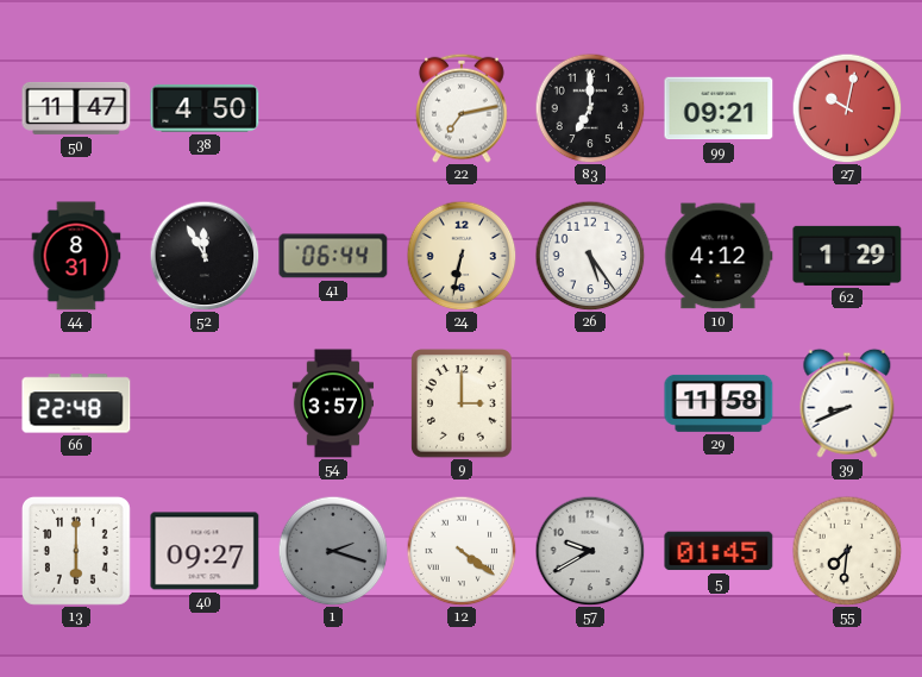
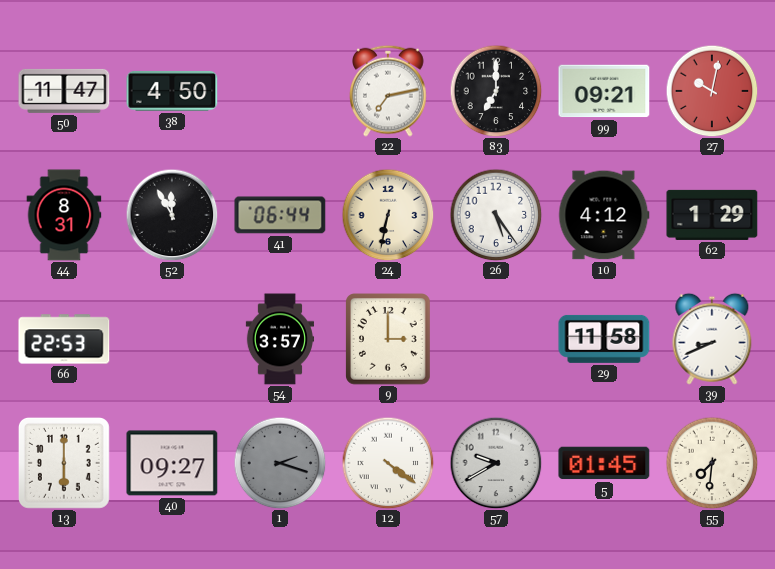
66: 22:48 -> 22:53
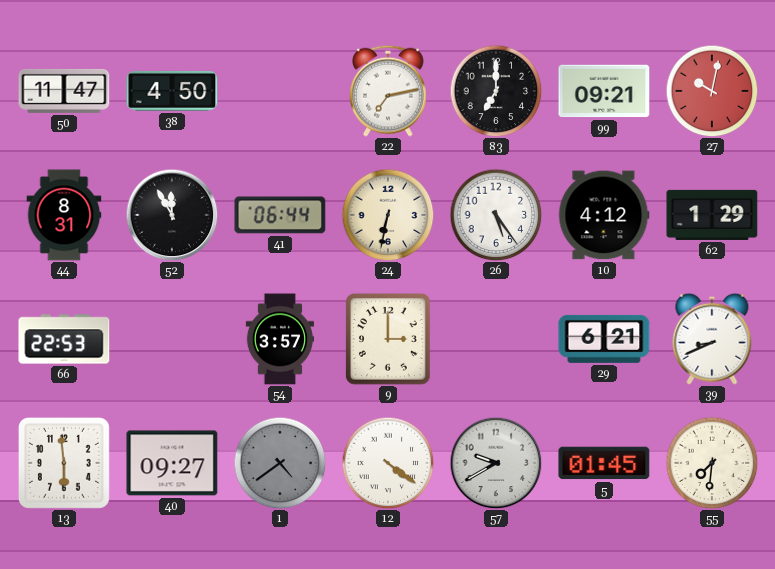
29: 11:58 -> 6:21
13: 6:00 -> 5:59
1: 2:18 -> 4:39
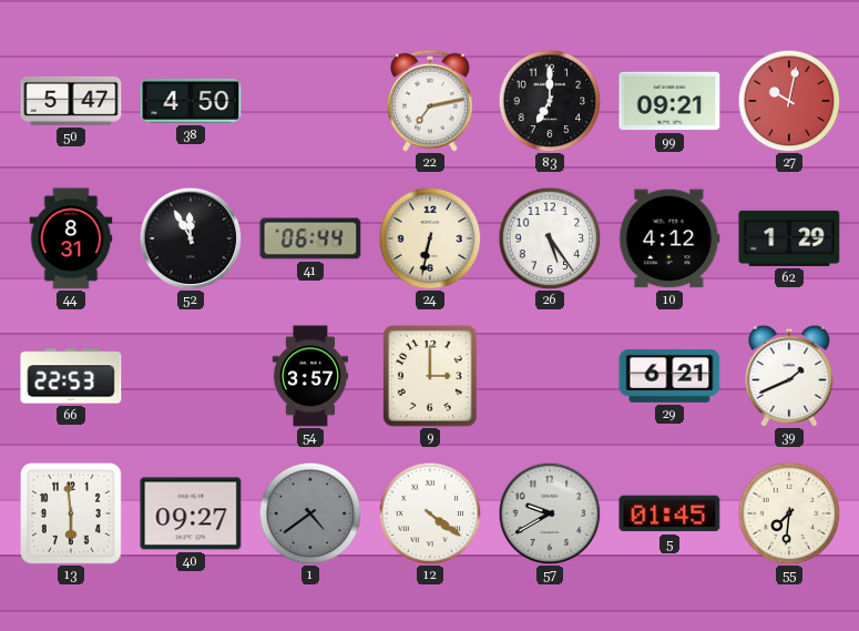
50: 11:47 -> 5:47
39: 8:41 -> 1:41
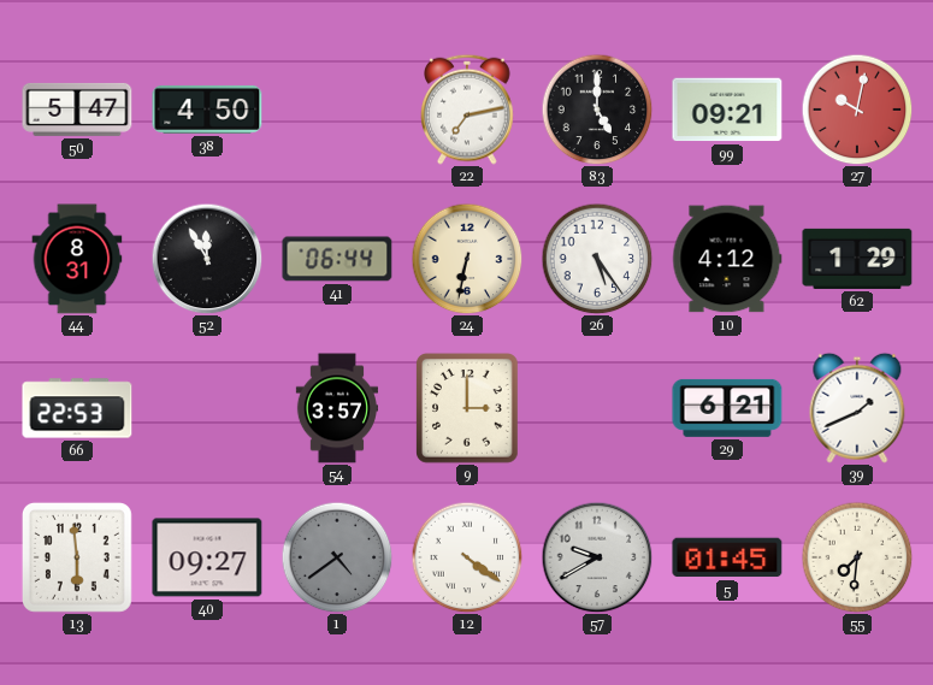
83: 7:00 -> 5:00
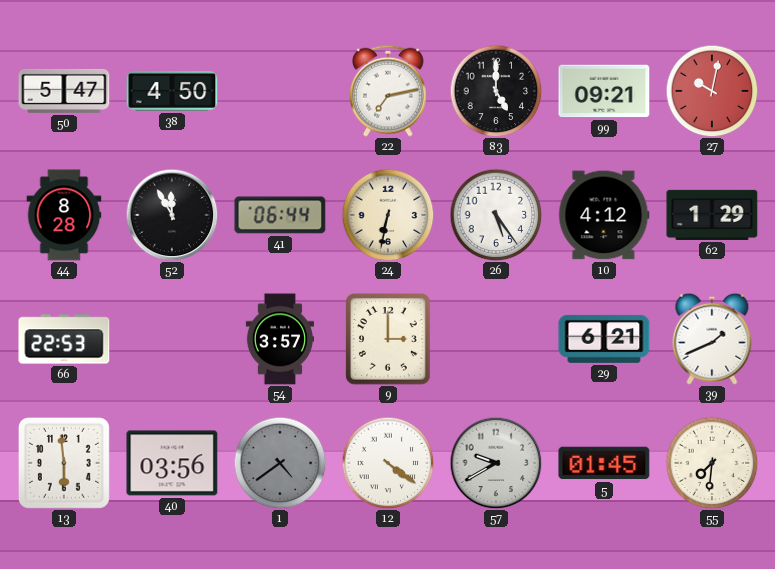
44: 8:31 -> 8:28
40: 09:27 -> 03:56
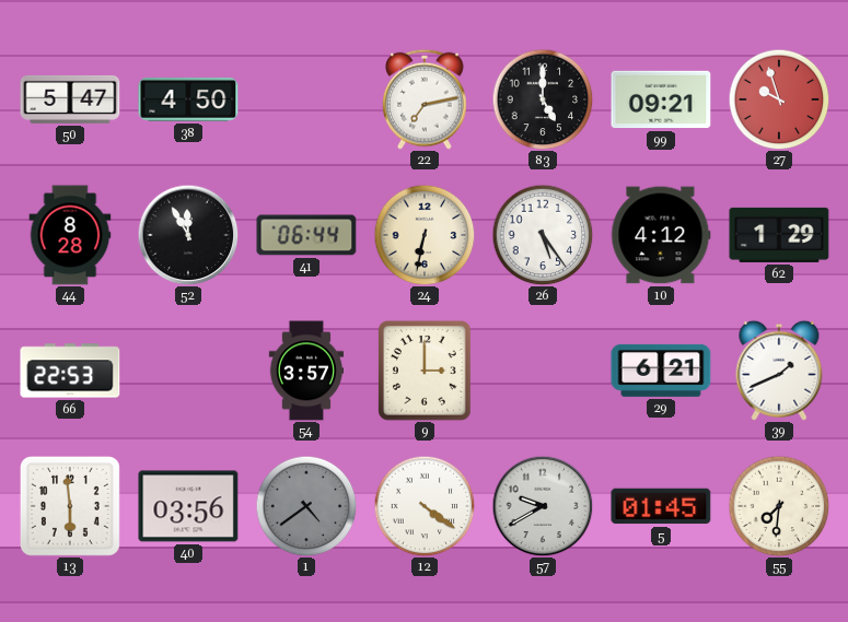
27: 10:02 -> 9:57
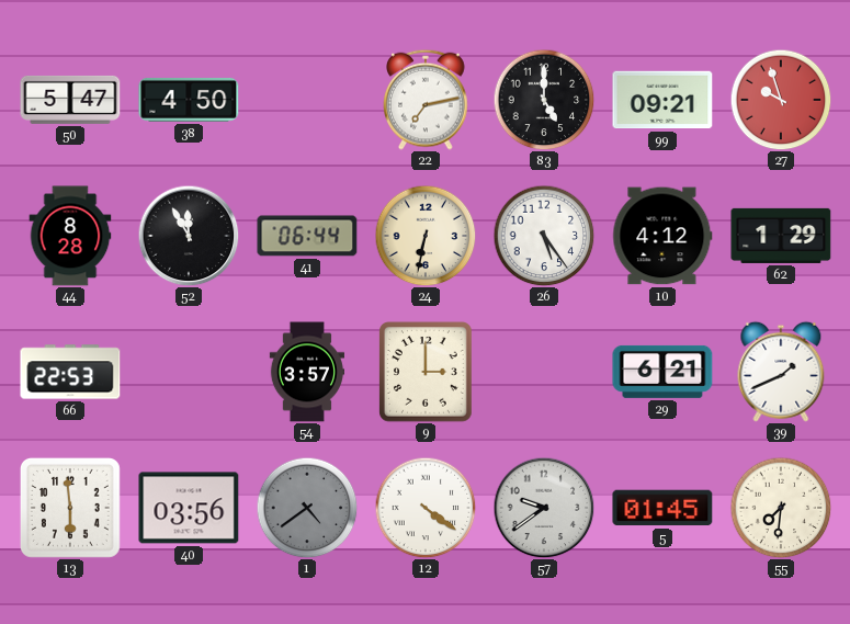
57: 9:40 -> 9:39
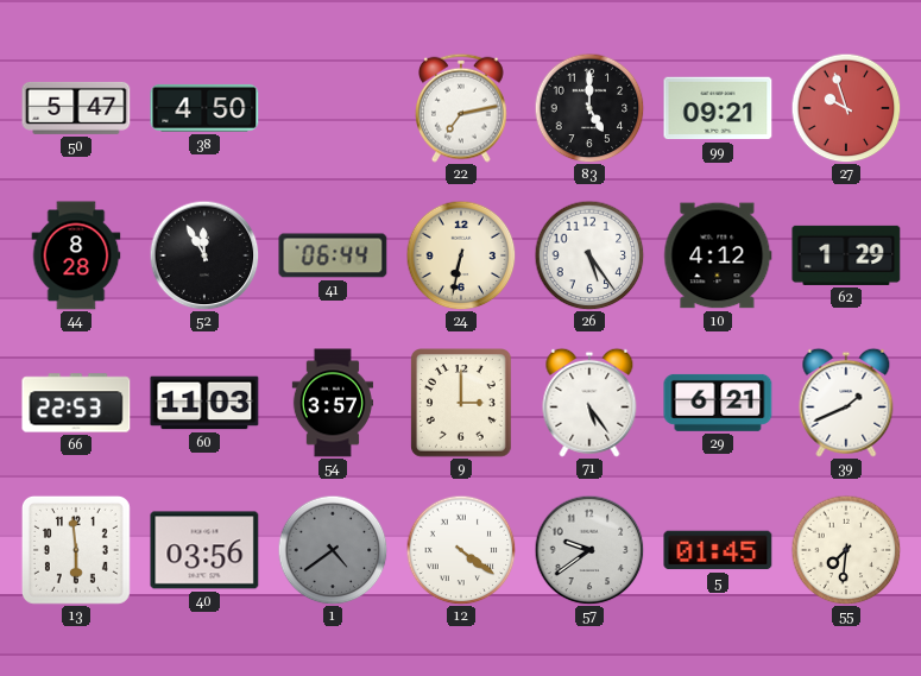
60: none -> 11:03
71: none -> 5:24
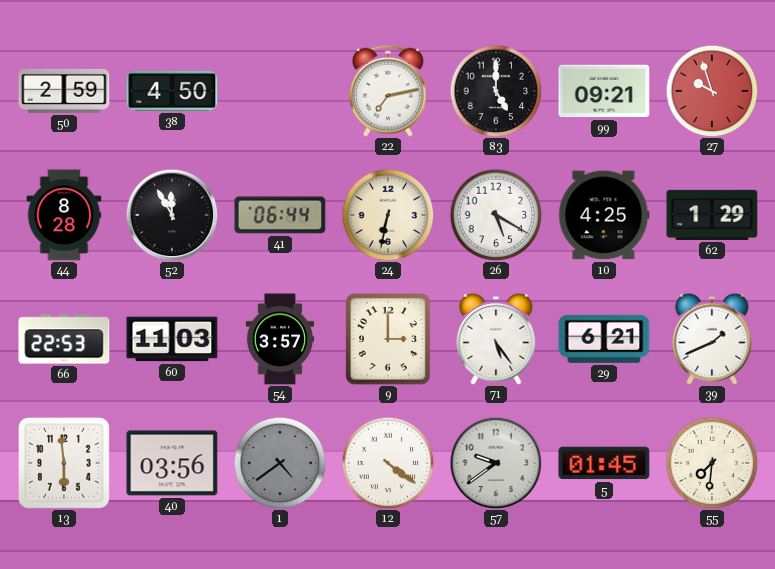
50: 5:47 -> 2:59
26: 5:24 -> 5:20
10: 4:12 -> 4:25
